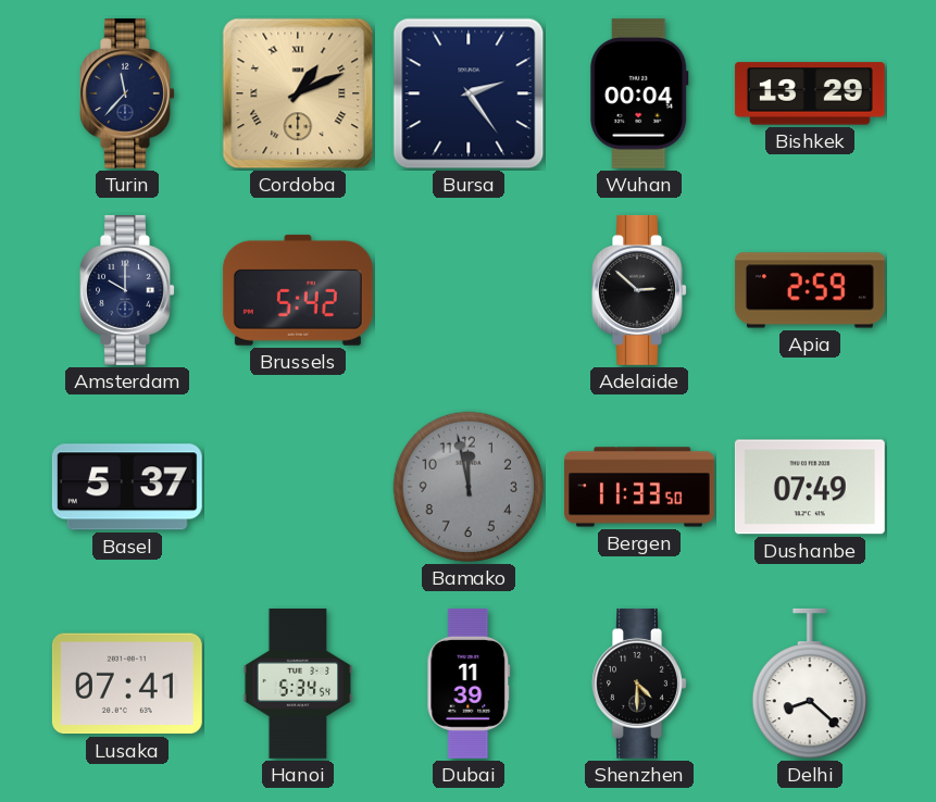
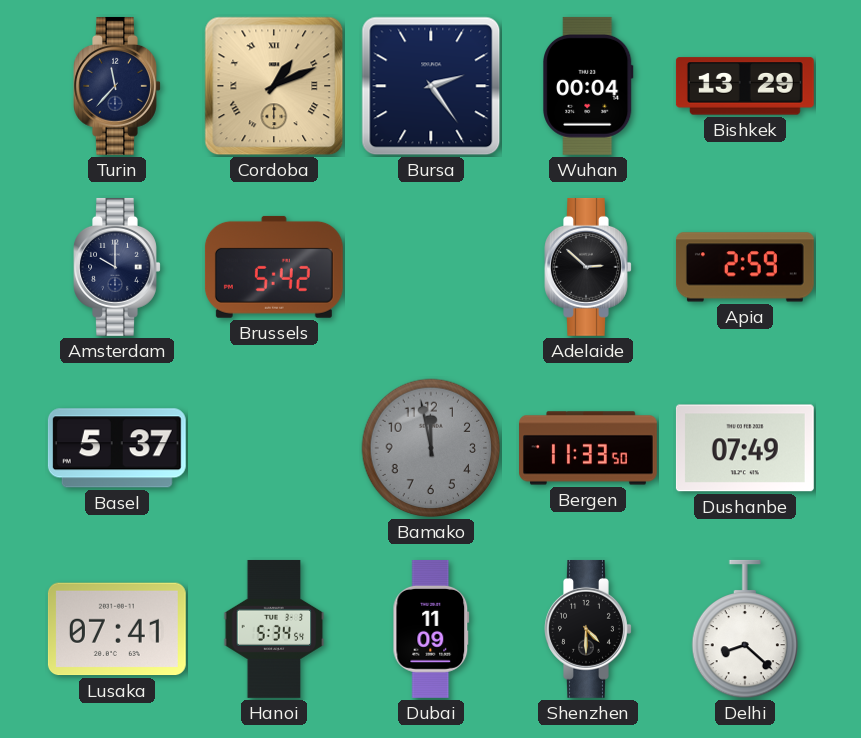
Dubai: 11:39 -> 11:09
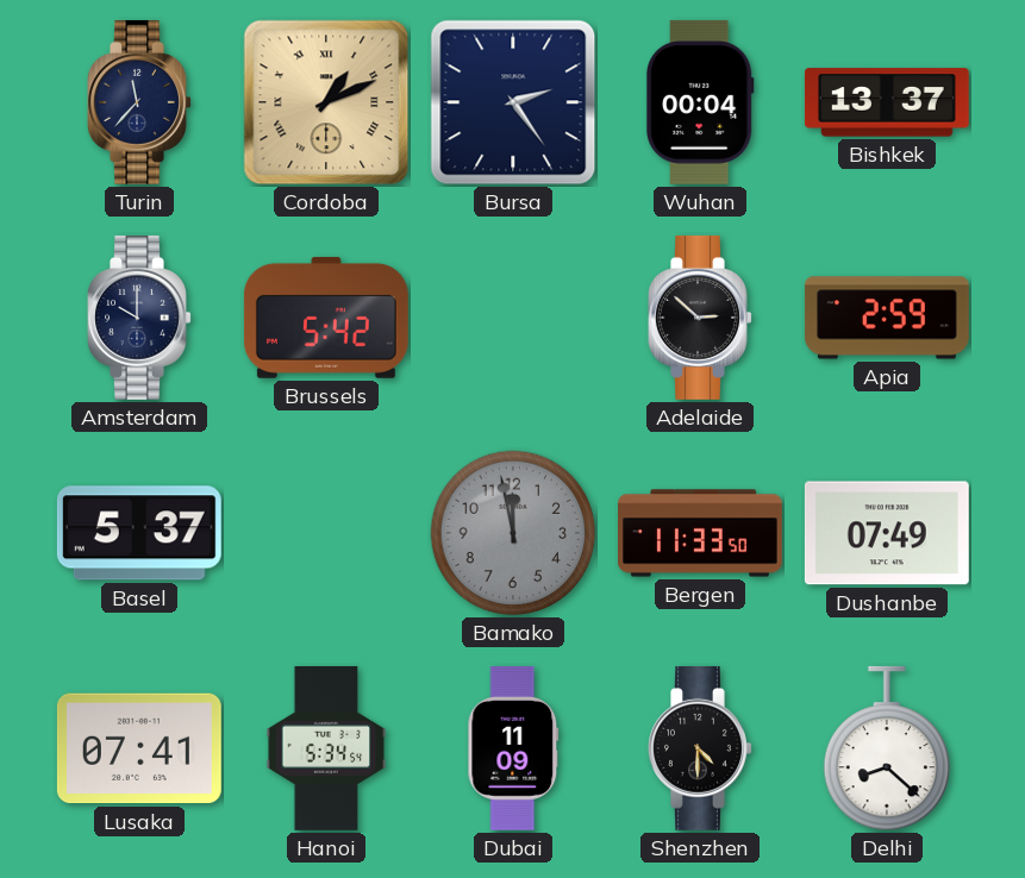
Bishkek: 13:29 -> 13:37
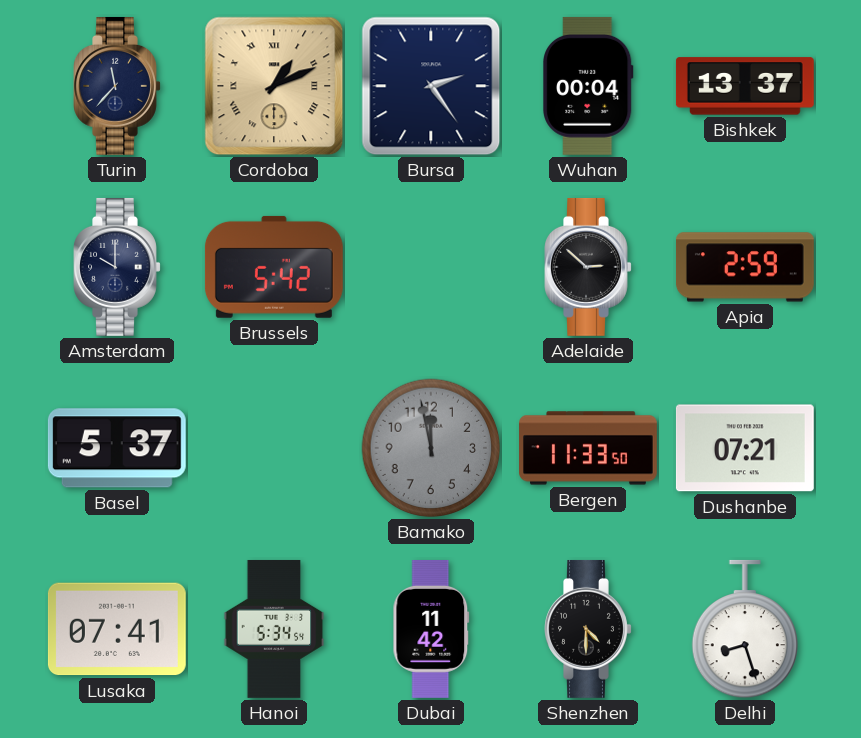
Dushanbe: 07:49 -> 07:21
Dubai: 11:09 -> 11:42
Delhi: 8:22 -> 8:27
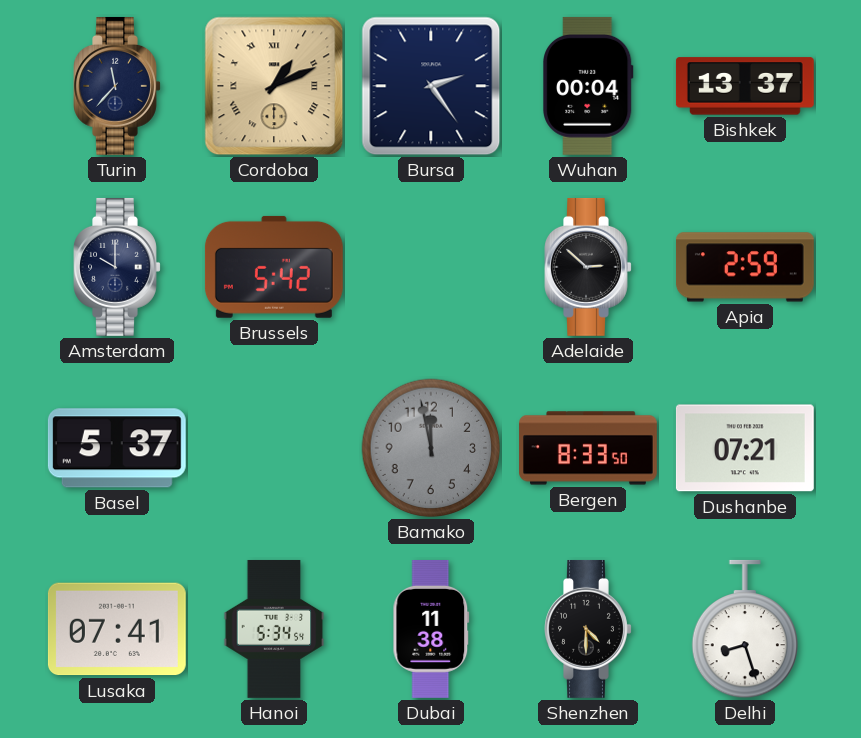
Bergen: 11:33 -> 8:33
Dubai: 11:42 -> 11:38
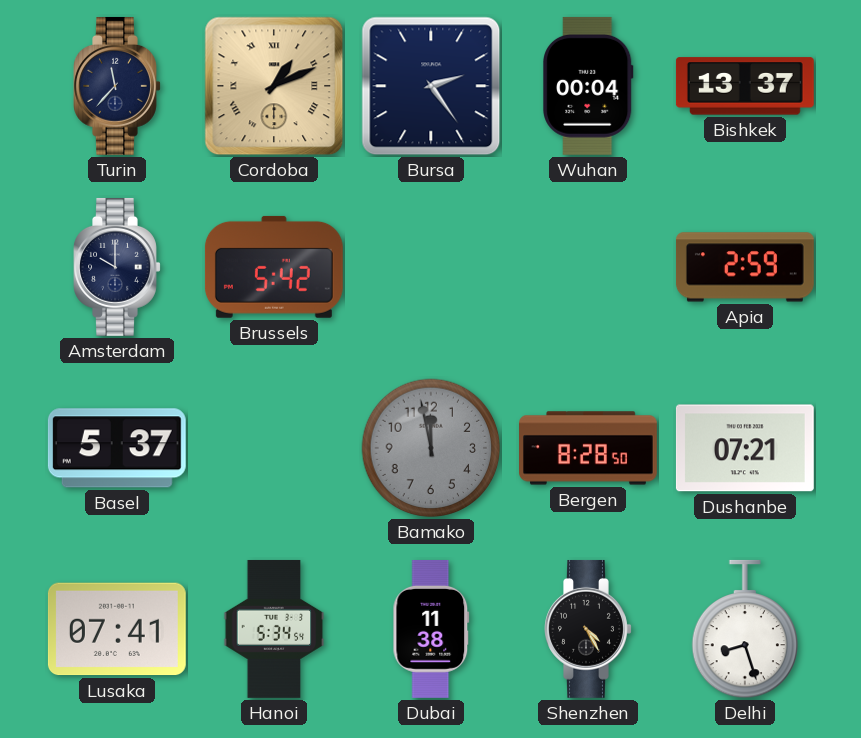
Adelaide: 2:52 -> none
Bergen: 8:33 -> 8:28
Shenzhen: 4:30 -> 4:25
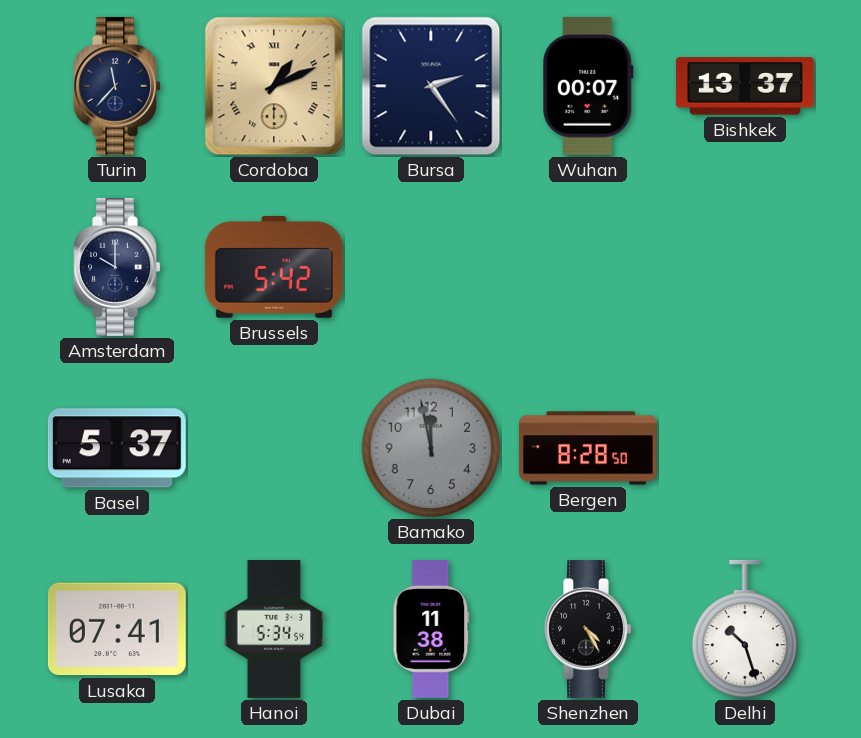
Wuhan: 00:04 -> 00:07
Apia: 2:59 -> none
Dushanbe: 07:21 -> none
Delhi: 8:27 -> 10:27
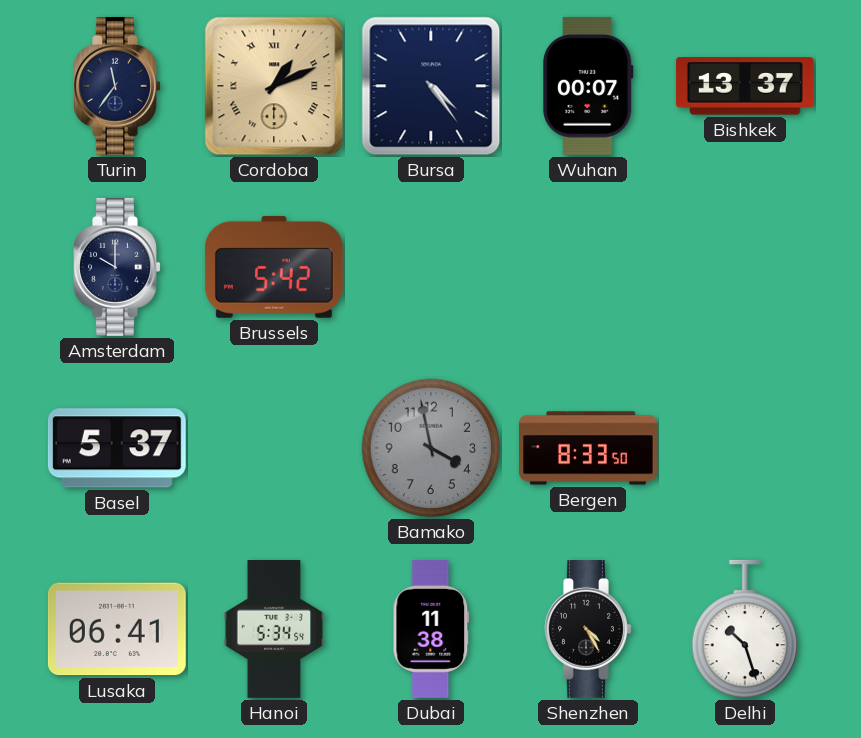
Turin: 11:37 -> 11:36
Bursa: 2:24 -> 4:24
Bamako: 11:58 -> 3:58
Bergen: 8:28 -> 8:33
Lusaka: 07:41 -> 06:41
